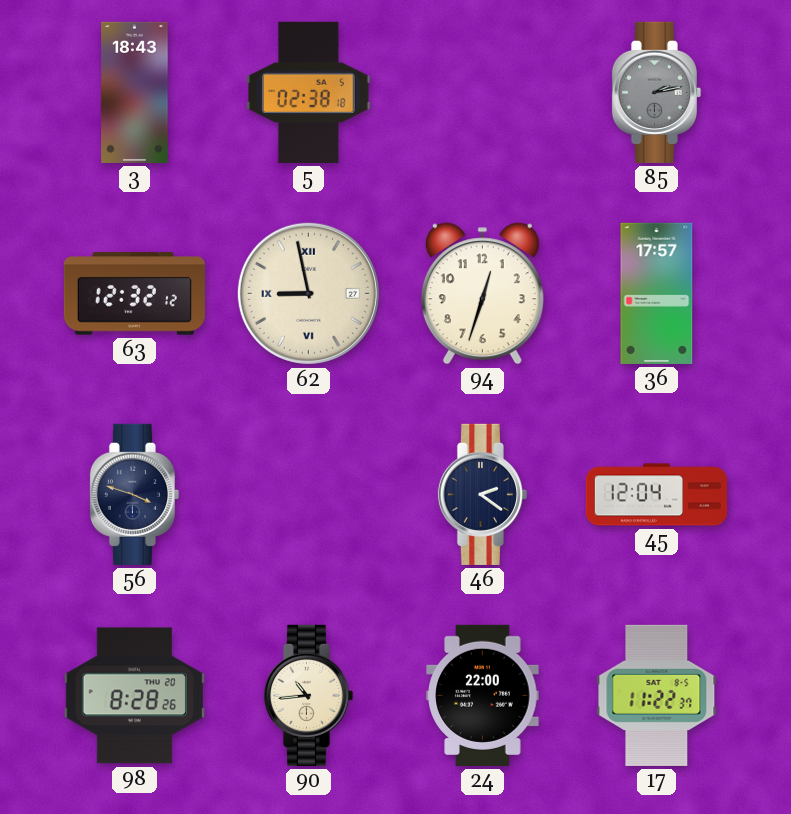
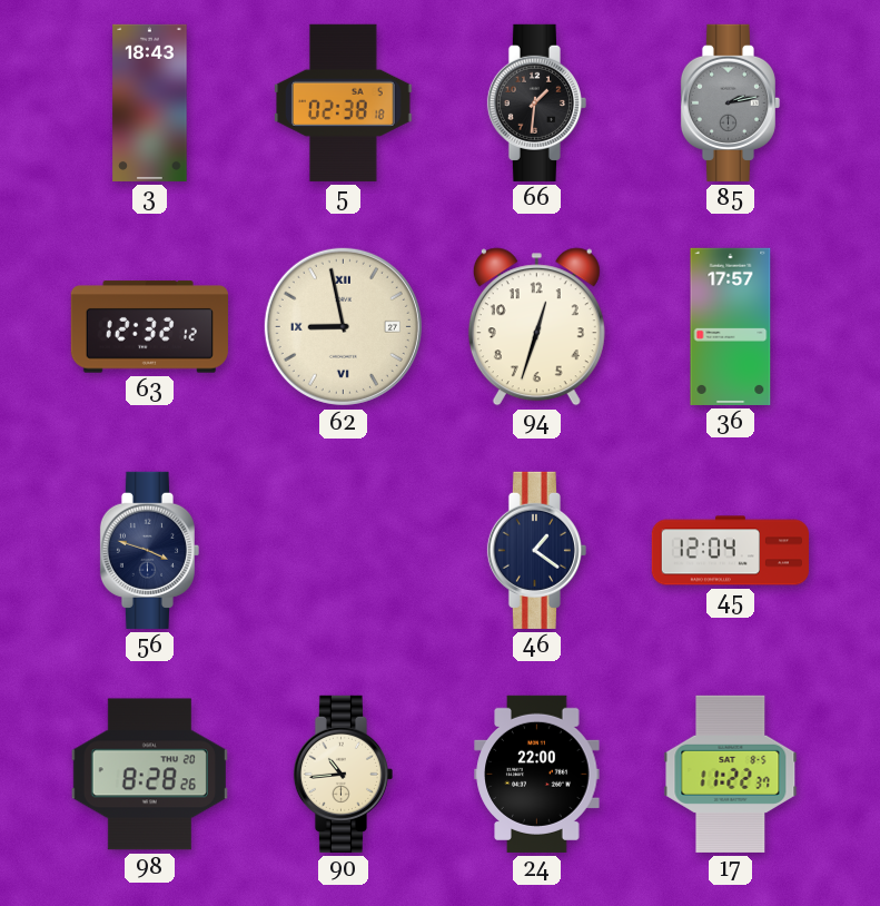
66: none -> 1:31
46: 2:21 -> 1:21
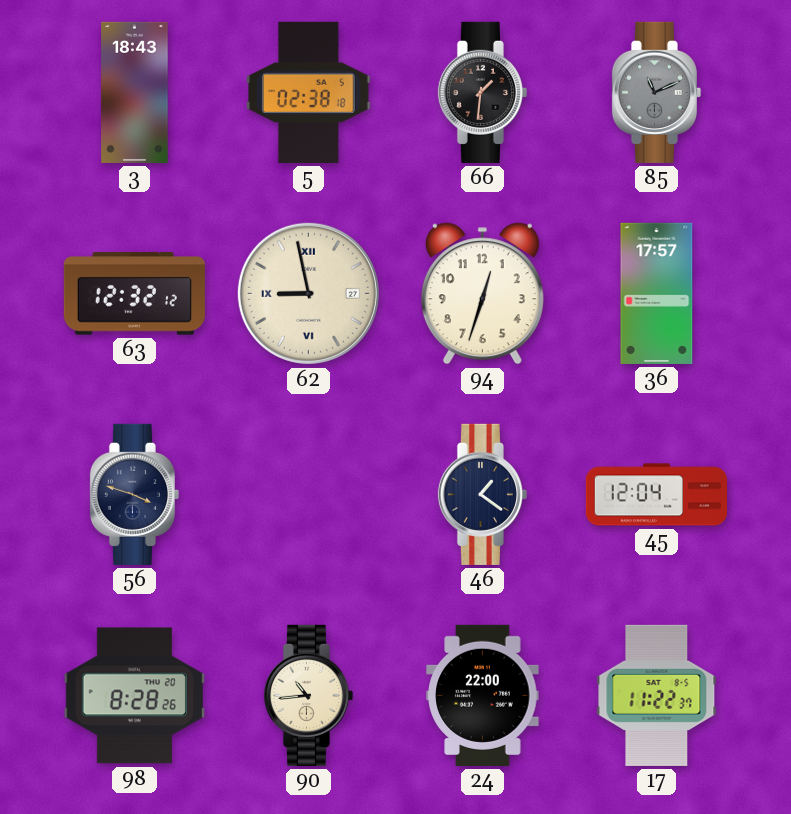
85: 2:13 -> 11:11
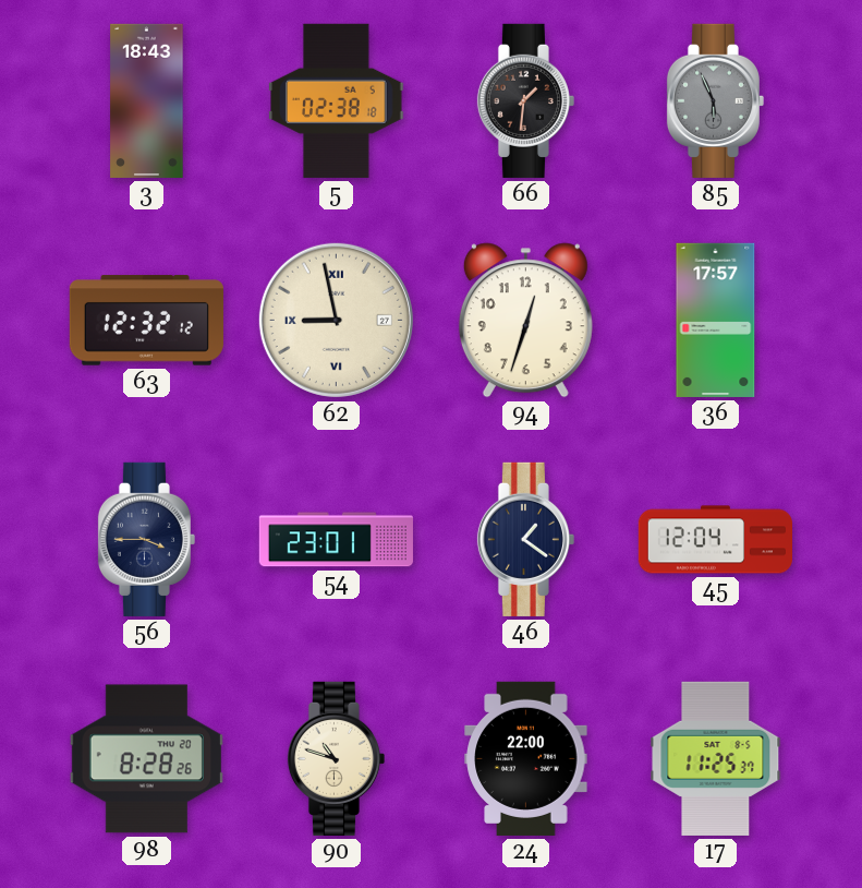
85: 11:11 -> 5:56
56: 3:48 -> 3:45
54: none -> 23:01
90: 10:44 -> 10:48
17: 11:22 -> 11:25
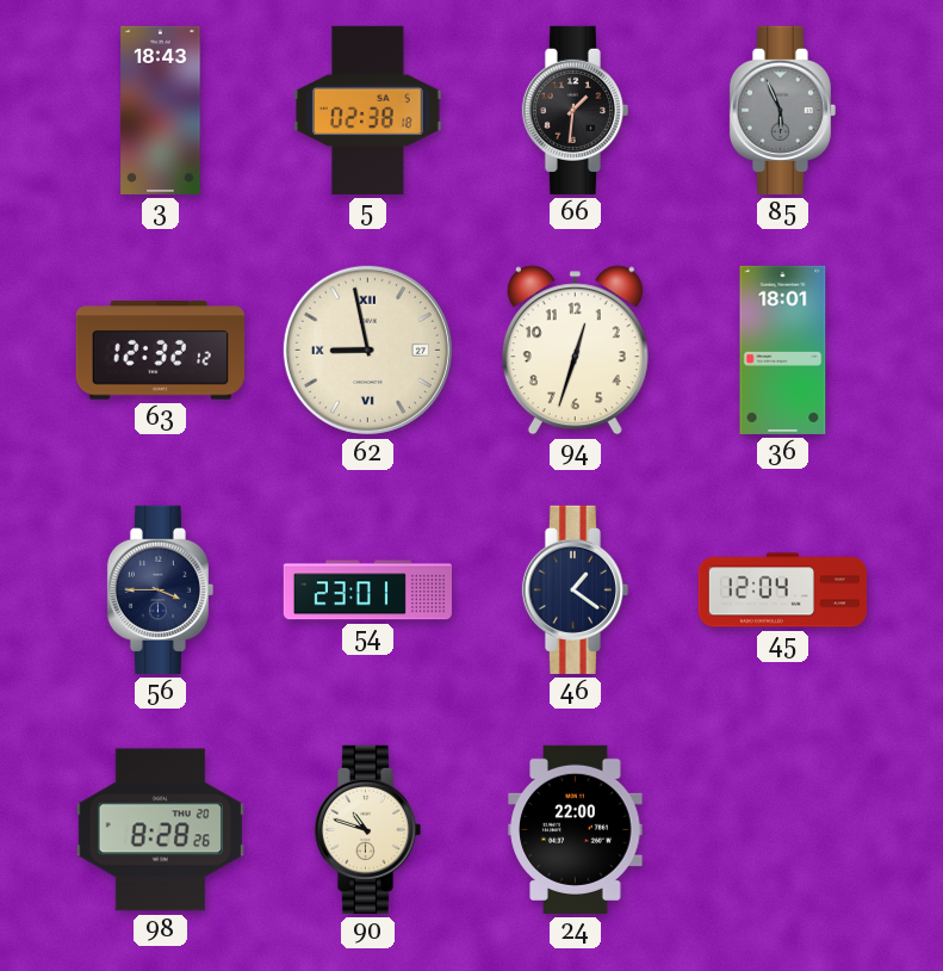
36: 17:57 -> 18:01
17: 11:25 -> none
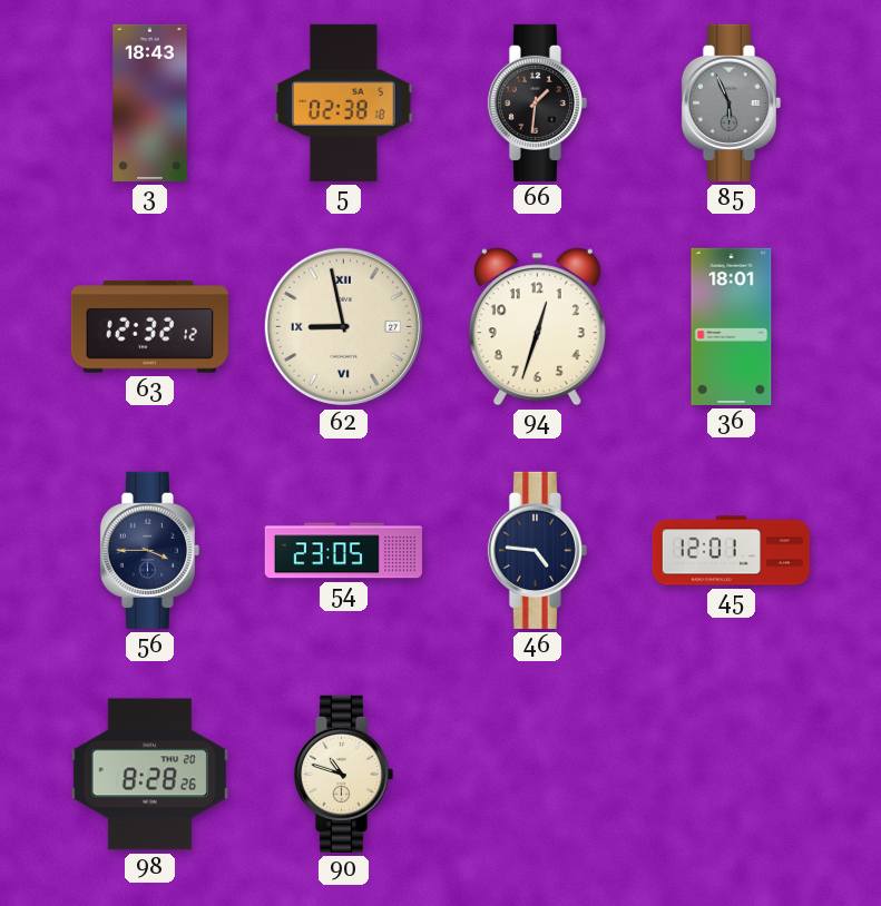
54: 23:01 -> 23:05
46: 1:21 -> 4:46
45: 12:04 -> 12:01
24: 22:00 -> none
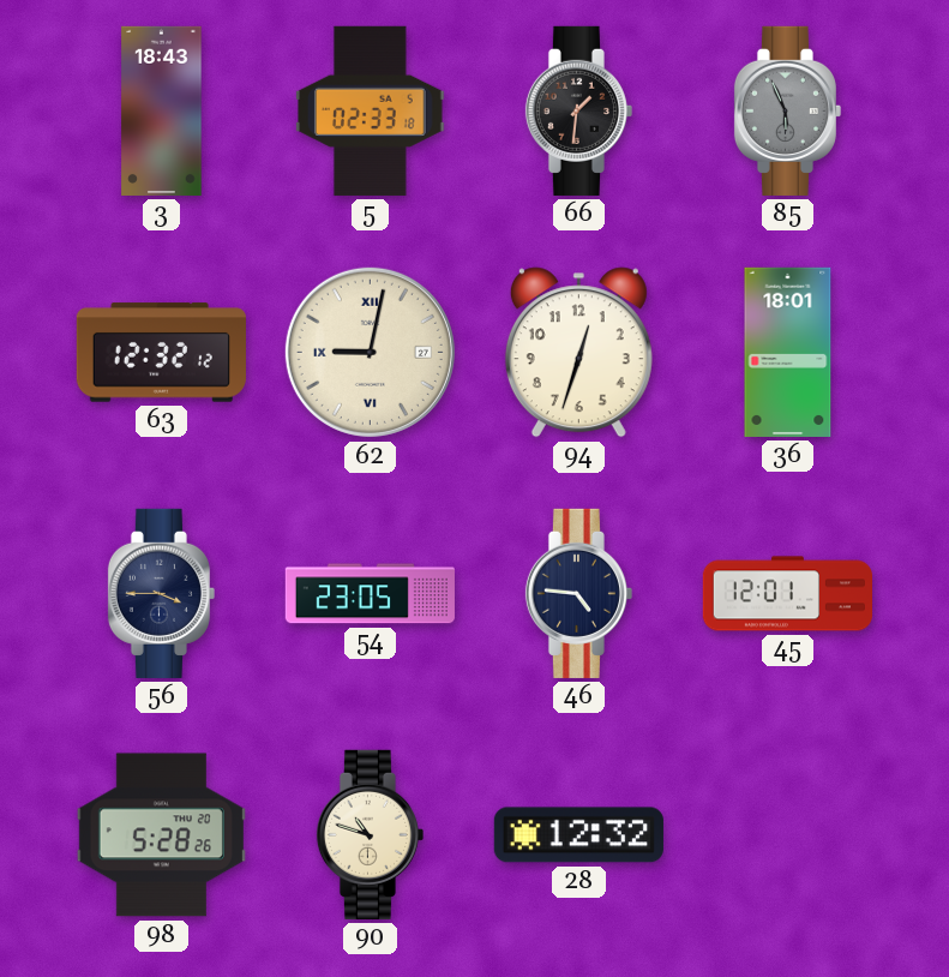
5: 02:38 -> 02:33
62: 8:58 -> 9:02
98: 8:28 -> 5:28
28: none -> 12:32
